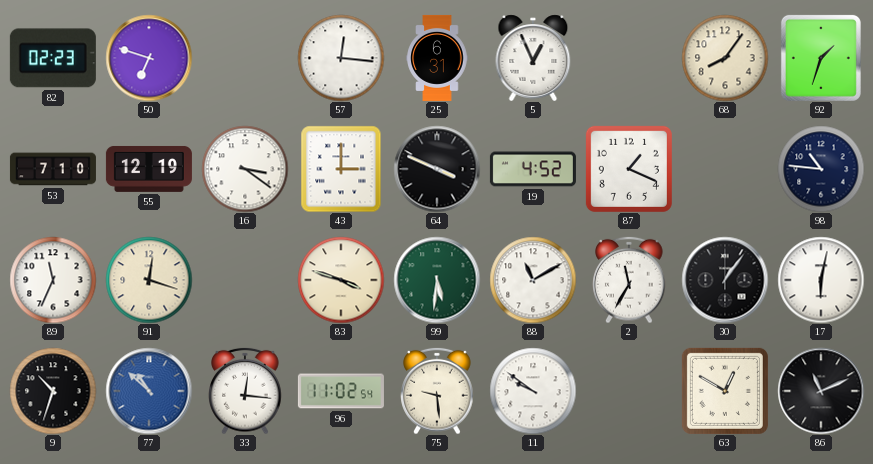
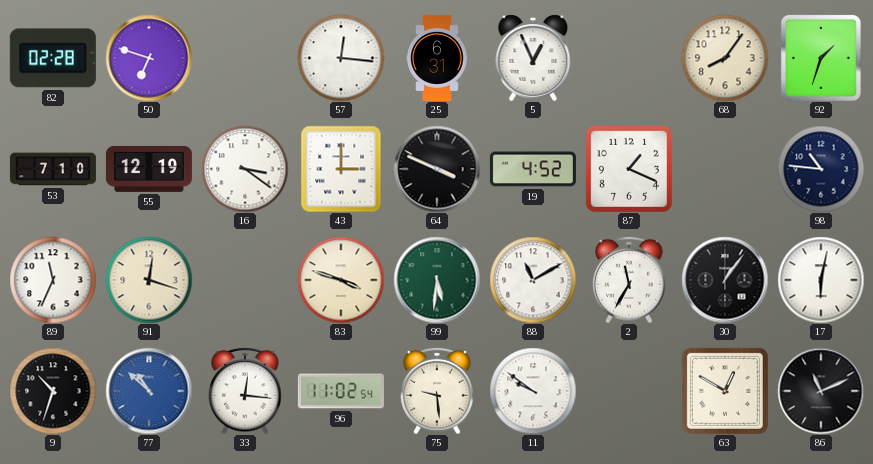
82: 02:23 -> 02:28
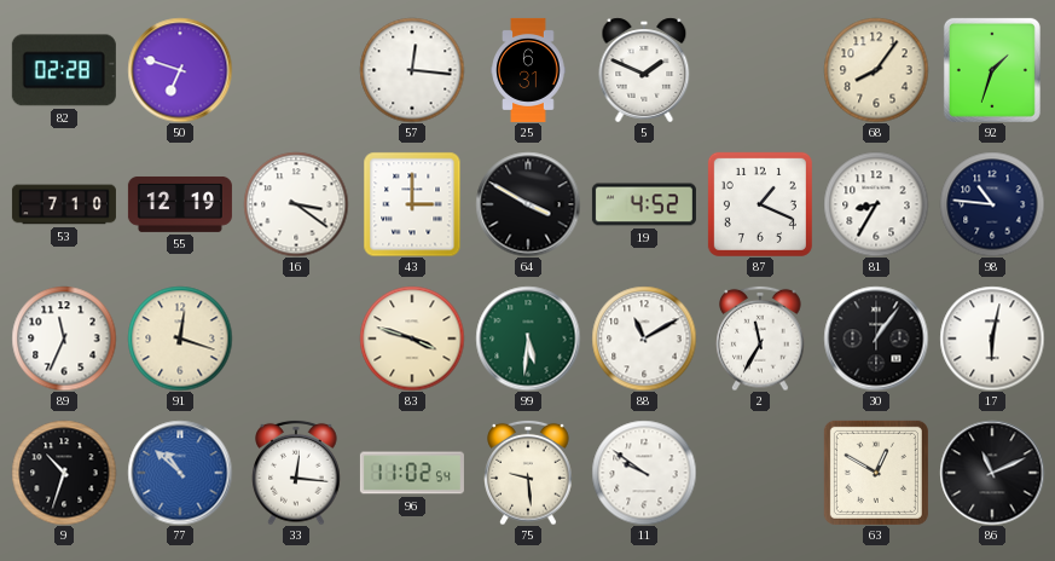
5: 12:56 -> 1:49
64: 3:49 -> 3:50
81: none -> 8:35
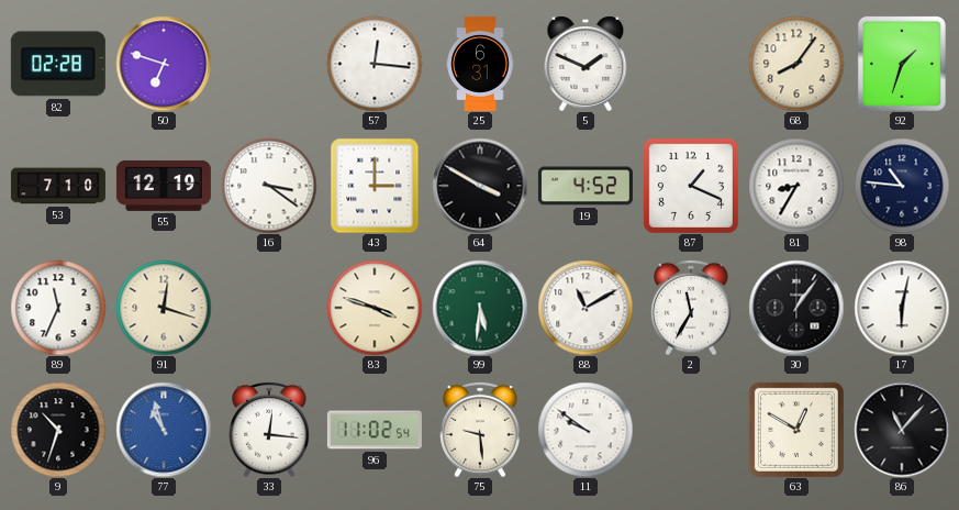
77: 10:52 -> 10:57
86: 11:11 -> 11:07
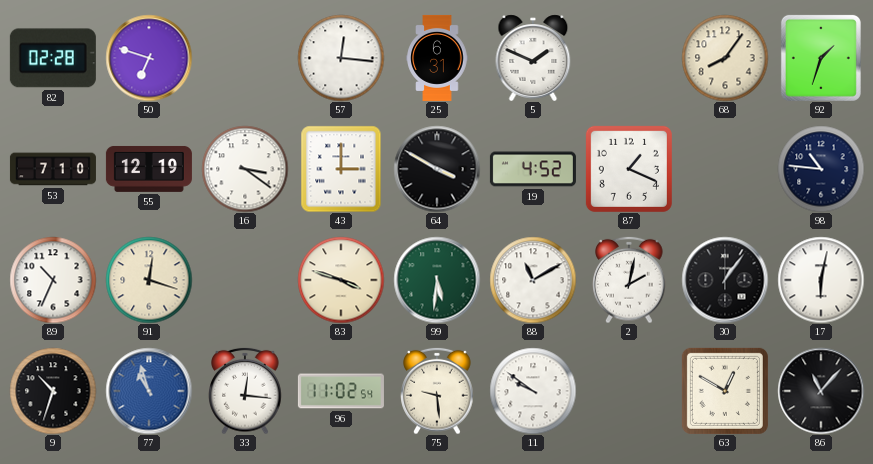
81: 8:35 -> none
89: 11:34 -> 10:34
2: 11:35 -> 2:02
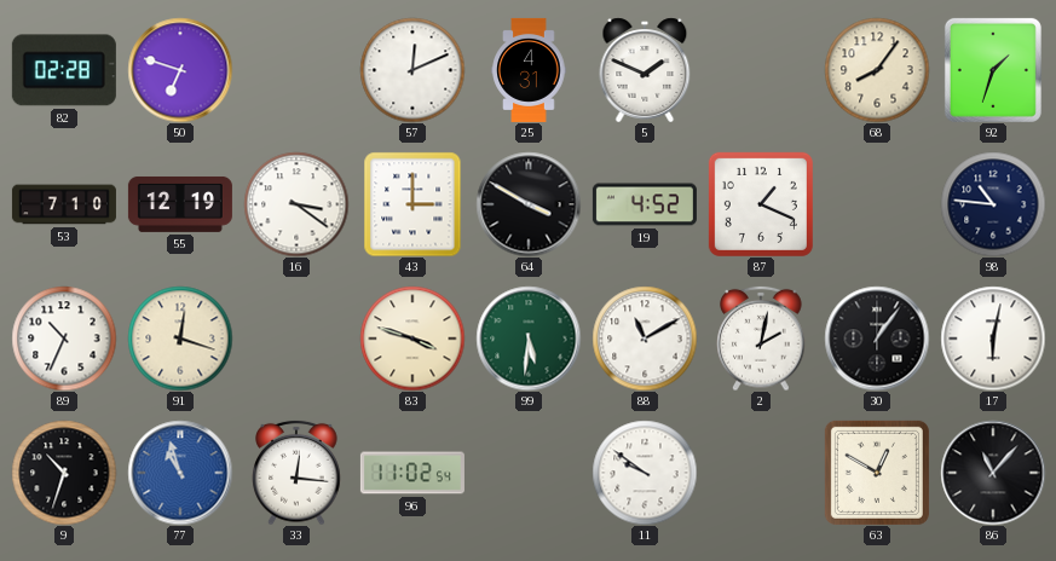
57: 12:16 -> 12:11
25: 6:31 -> 4:31
75: 9:29 -> none
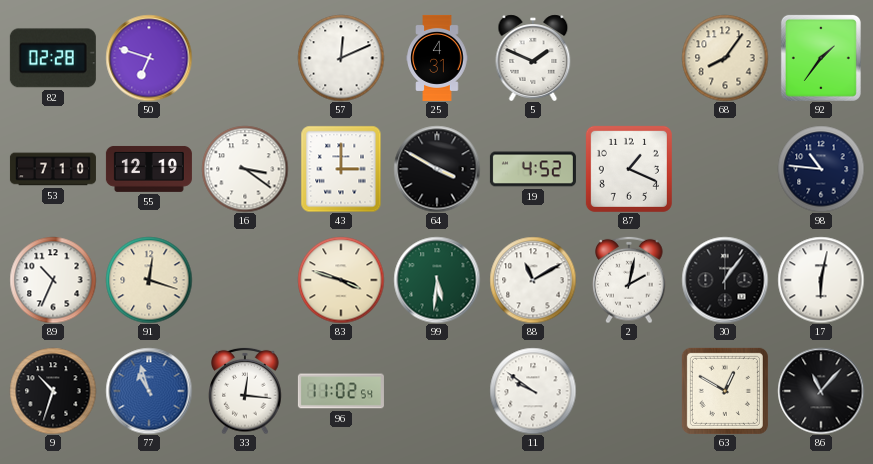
92: 1:33 -> 1:36
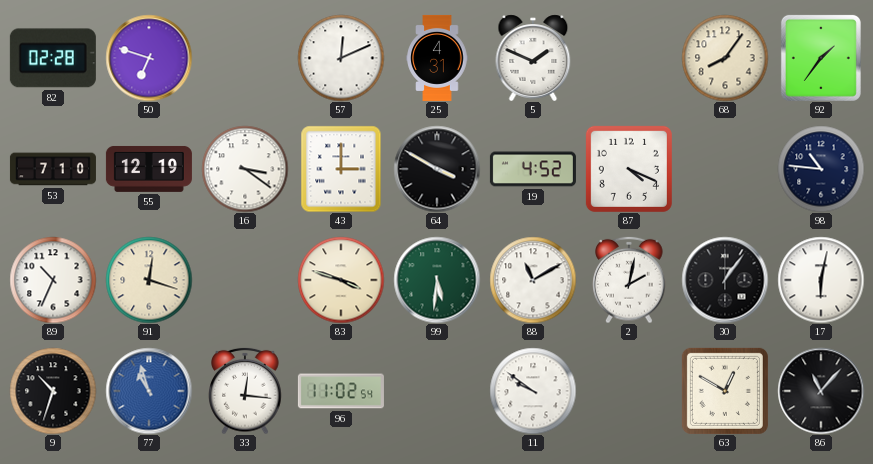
87: 1:19 -> 4:19
